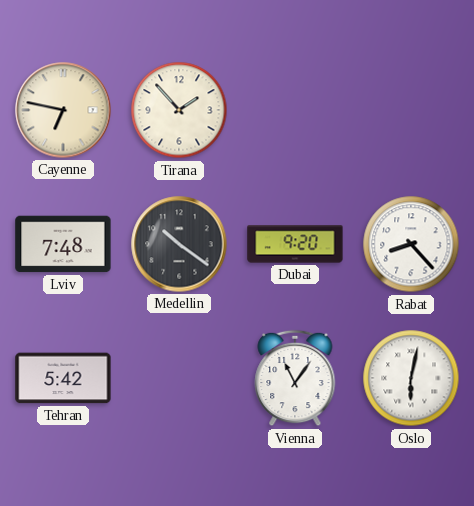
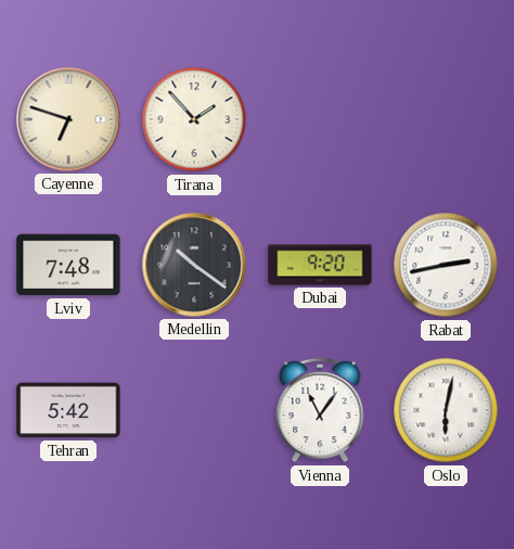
Cayenne: 6:47 -> 6:48
Rabat: 8:23 -> 2:43
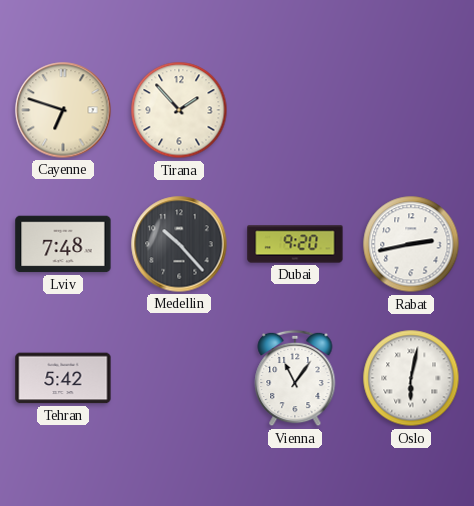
Medellin: 10:21 -> 10:23
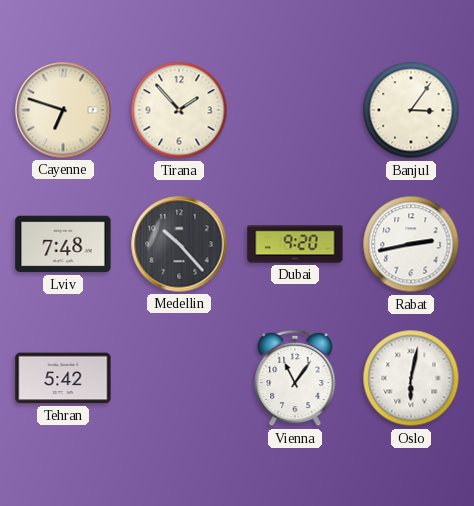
Banjul: none -> 3:06
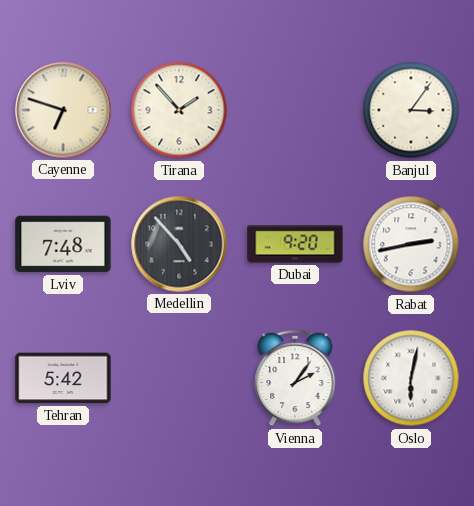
Medellin: 10:23 -> 4:53
Vienna: 11:06 -> 2:06
